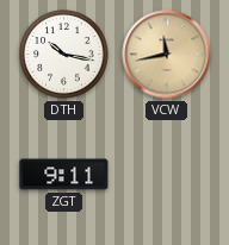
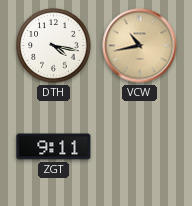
DTH: 10:17 -> 4:17
VCW: 11:43 -> 10:43
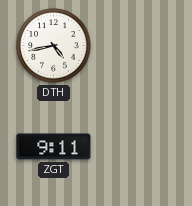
DTH: 4:17 -> 4:43
VCW: 10:43 -> none
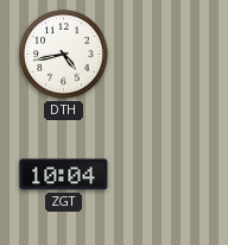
ZGT: 9:11 -> 10:04
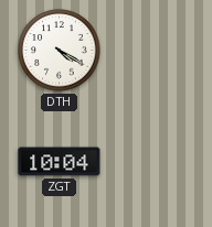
DTH: 4:43 -> 4:20
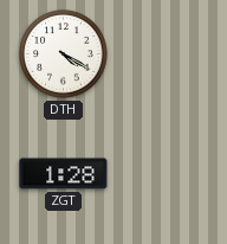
ZGT: 10:04 -> 1:28
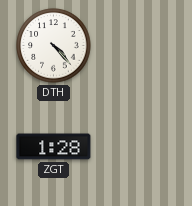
DTH: 4:20 -> 4:23
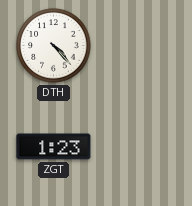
ZGT: 1:28 -> 1:23
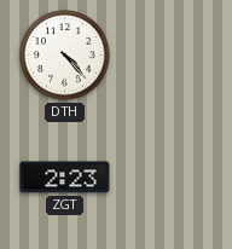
ZGT: 1:23 -> 2:23
